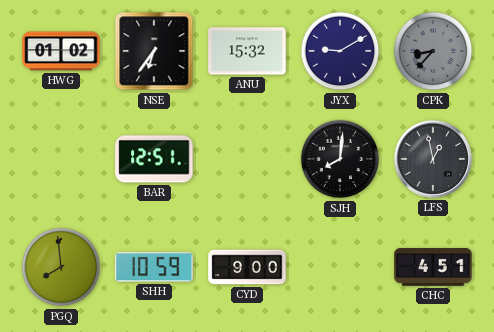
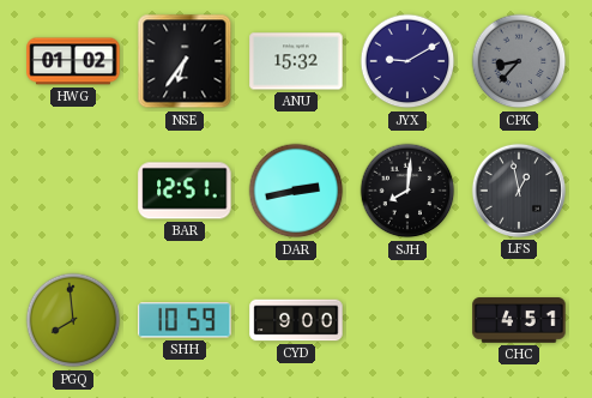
DAR: none -> 2:43
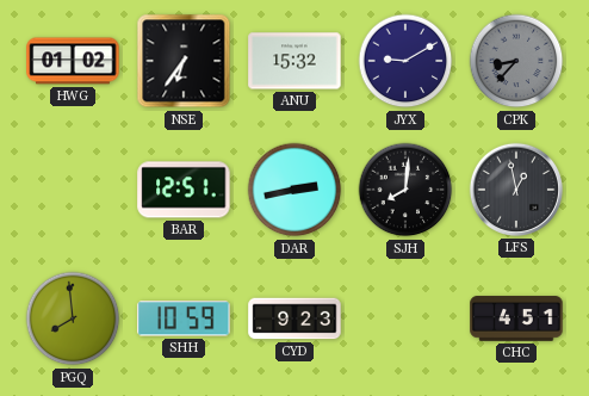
CYD: 9:00 -> 9:23
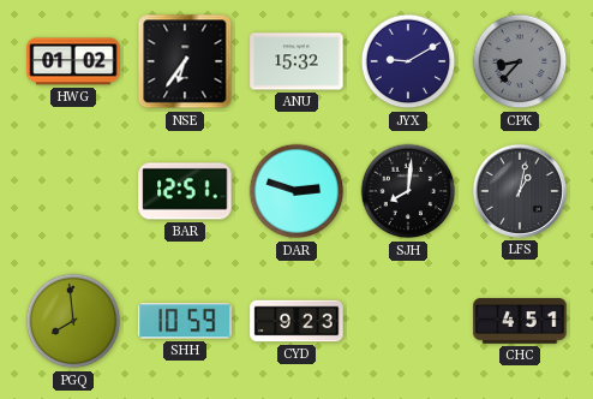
DAR: 2:43 -> 2:48
LFS: 12:58 -> 1:02
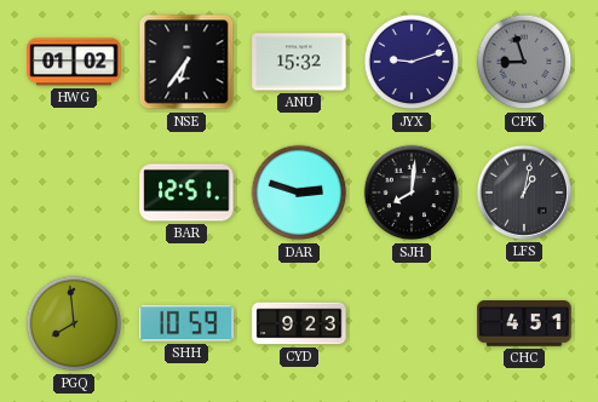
JYX: 9:10 -> 9:12
CPK: 8:37 -> 8:57
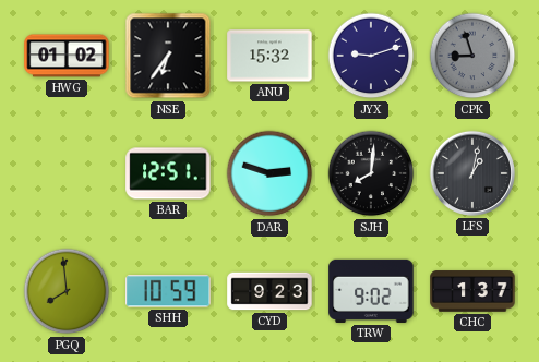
TRW: none -> 9:02
CHC: 4:51 -> 1:37
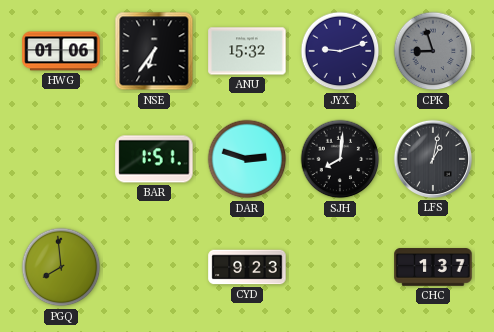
HWG: 01:02 -> 01:06
BAR: 12:51 -> 1:51
SHH: 10:59 -> none
TRW: 9:02 -> none
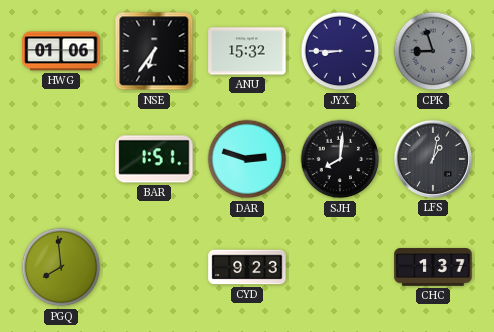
JYX: 9:12 -> 8:45
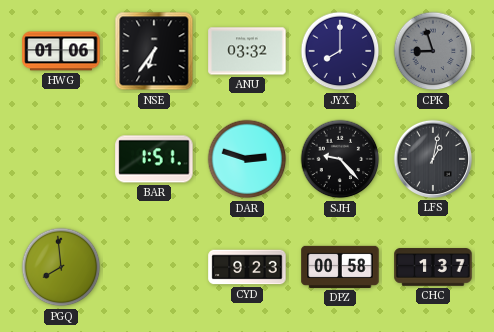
ANU: 15:32 -> 03:32
JYX: 8:45 -> 8:00
SJH: 8:01 -> 9:23
DPZ: none -> 00:58
